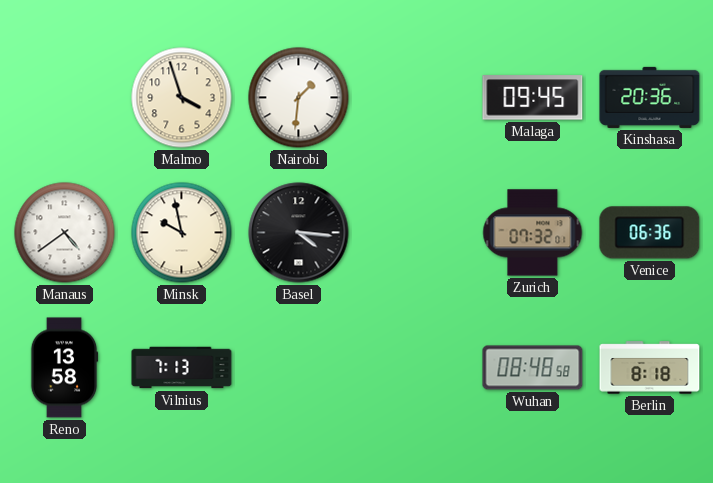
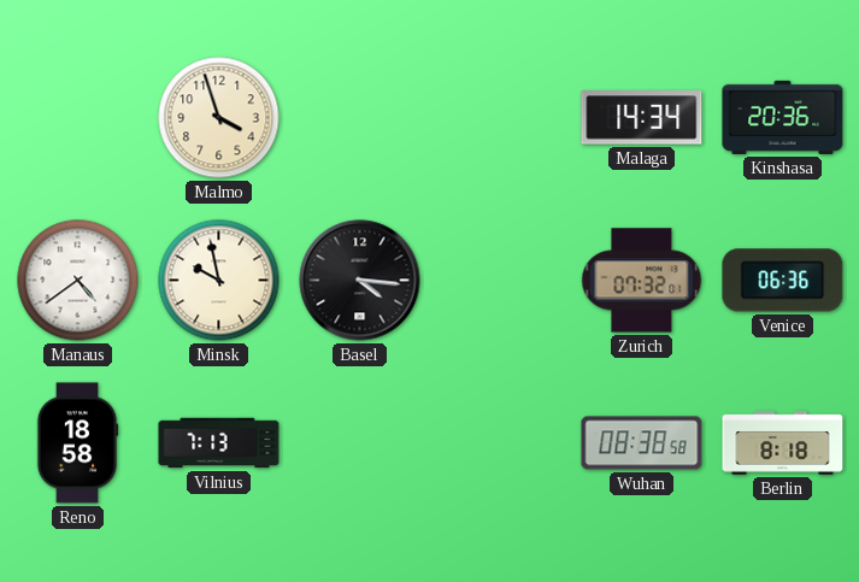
Nairobi: 1:31 -> none
Malaga: 09:45 -> 14:34
Reno: 13:58 -> 18:58
Wuhan: 08:48 -> 08:38
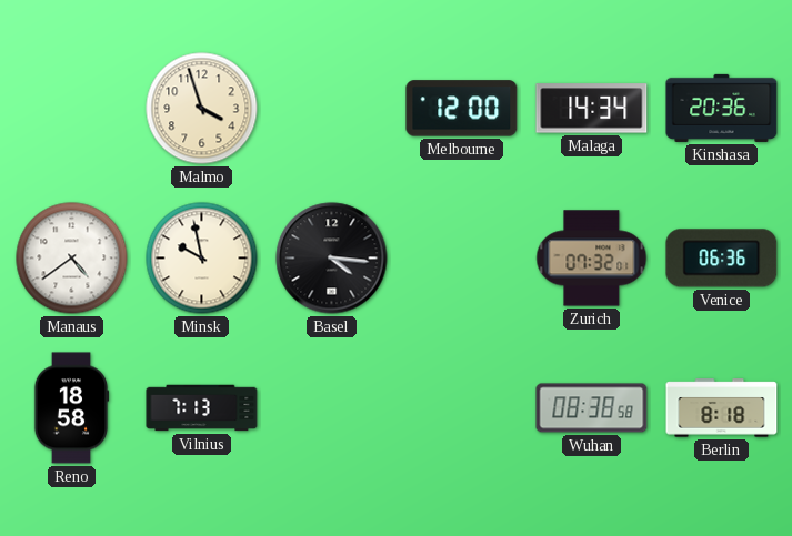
Melbourne: none -> 12:00
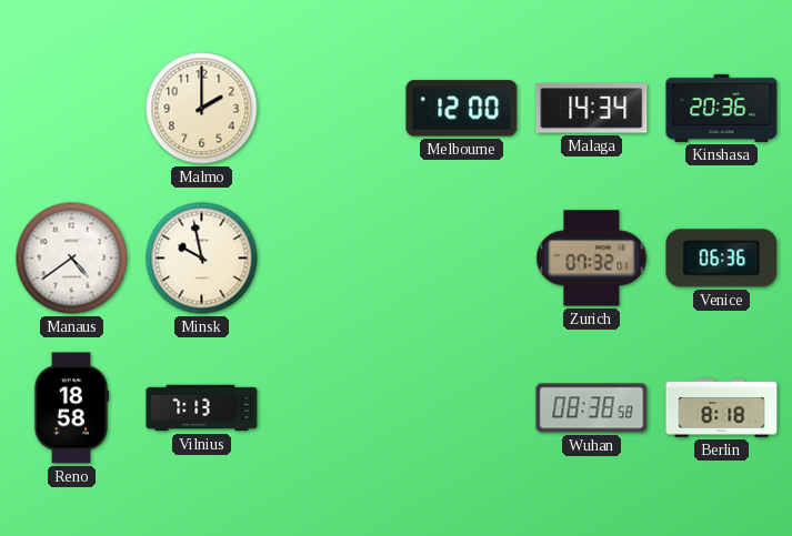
Malmo: 3:57 -> 2:00
Basel: 4:16 -> none
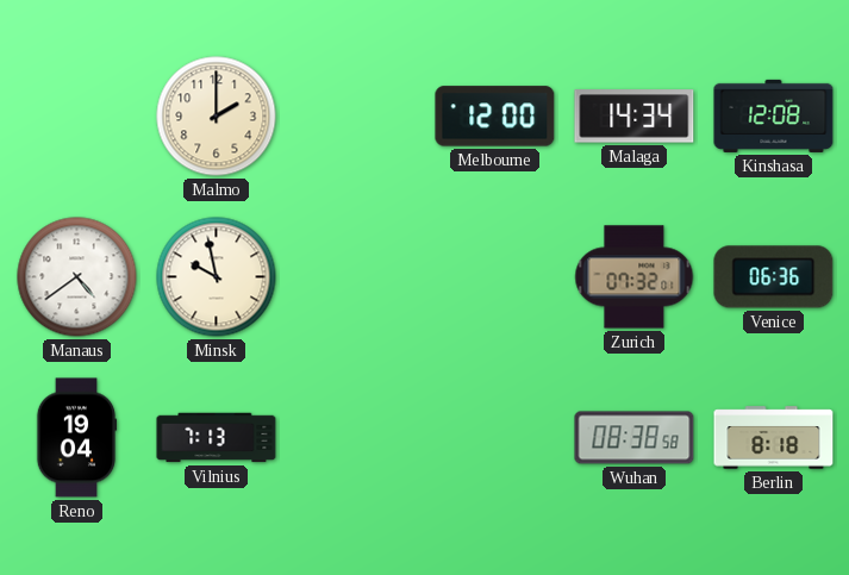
Kinshasa: 20:36 -> 12:08
Reno: 18:58 -> 19:04
